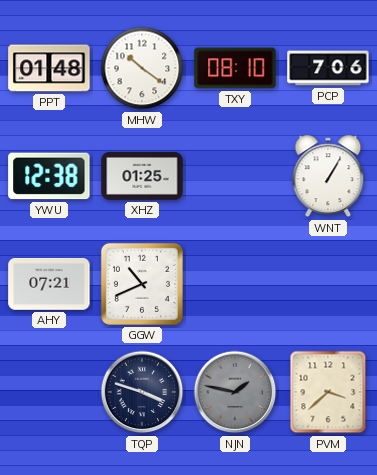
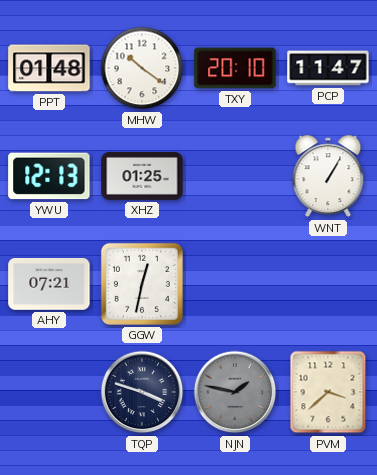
TXY: 08:10 -> 20:10
PCP: 7:06 -> 11:47
YWU: 12:38 -> 12:13
GGW: 10:41 -> 12:32
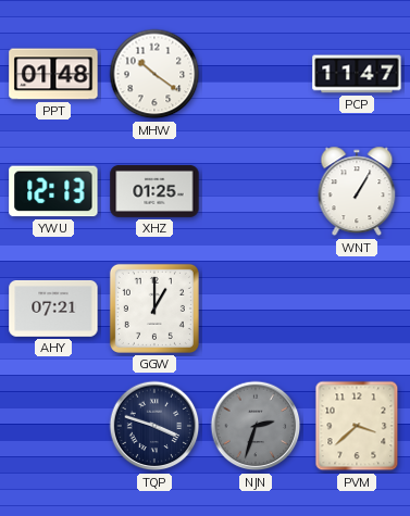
TXY: 20:10 -> none
GGW: 12:32 -> 1:00
NJN: 1:47 -> 2:33
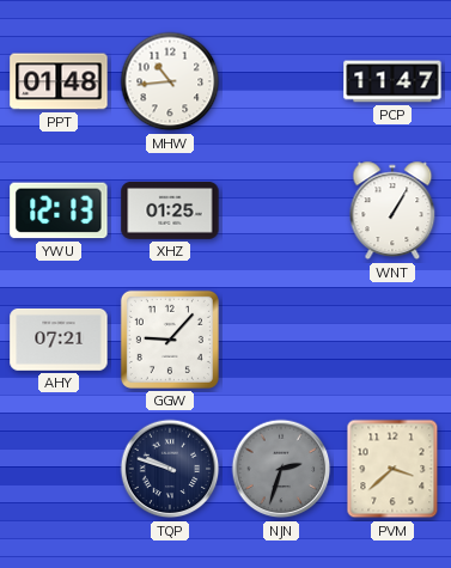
MHW: 10:21 -> 10:44
GGW: 1:00 -> 9:07
TQP: 3:48 -> 9:48
